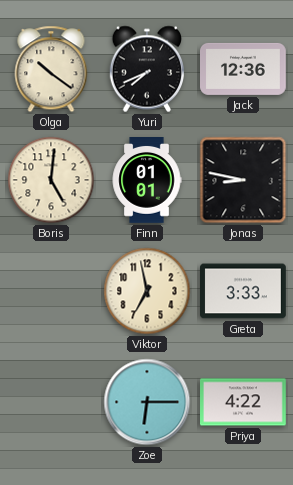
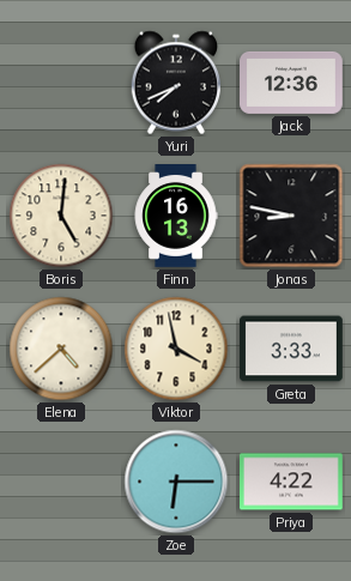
Olga: 10:21 -> none
Finn: 01:01 -> 16:13
Elena: none -> 4:38
Viktor: 6:58 -> 3:58
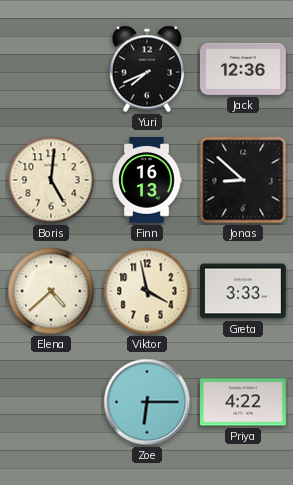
Jonas: 8:47 -> 8:52
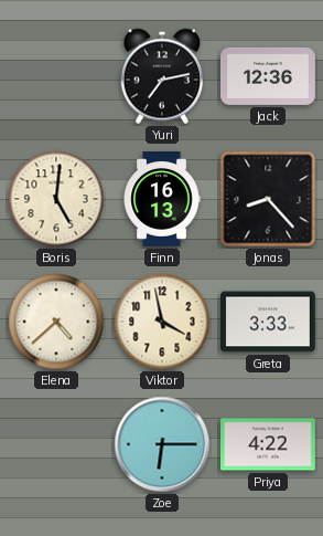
Yuri: 7:41 -> 7:13
Jonas: 8:52 -> 8:23
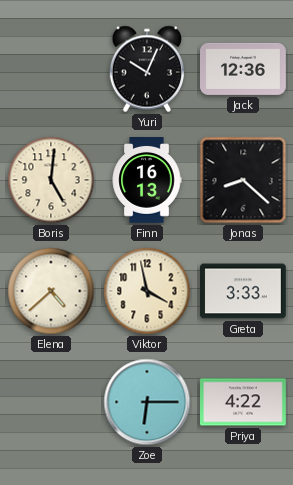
Yuri: 7:13 -> 10:04
Jonas: 8:23 -> 8:22
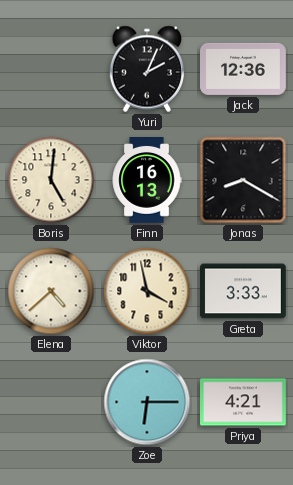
Yuri: 10:04 -> 2:04
Jonas: 8:22 -> 8:20
Priya: 4:22 -> 4:21
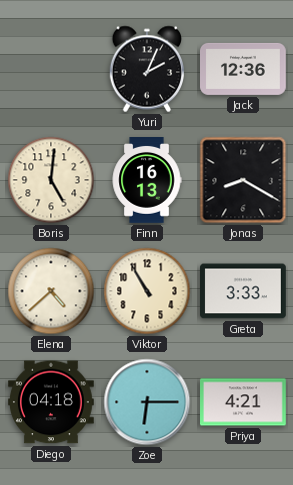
Viktor: 3:58 -> 10:55
Diego: none -> 04:18
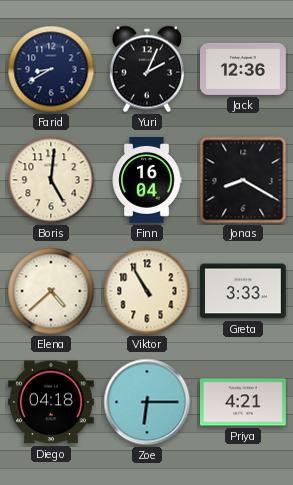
Farid: none -> 8:40
Finn: 16:13 -> 16:04
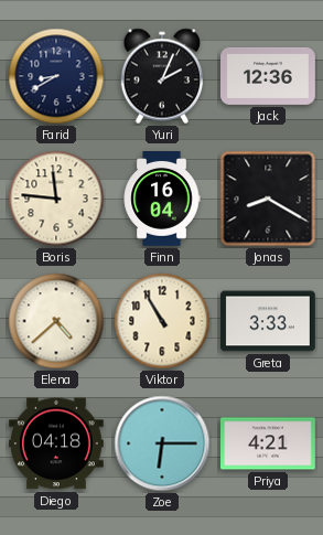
Boris: 5:01 -> 11:46
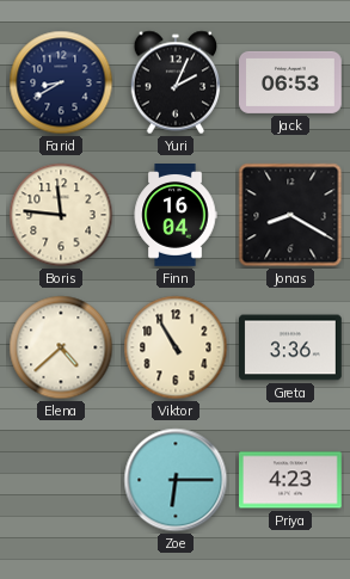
Jack: 12:36 -> 06:53
Greta: 3:33 -> 3:36
Diego: 04:18 -> none
Priya: 4:21 -> 4:23
